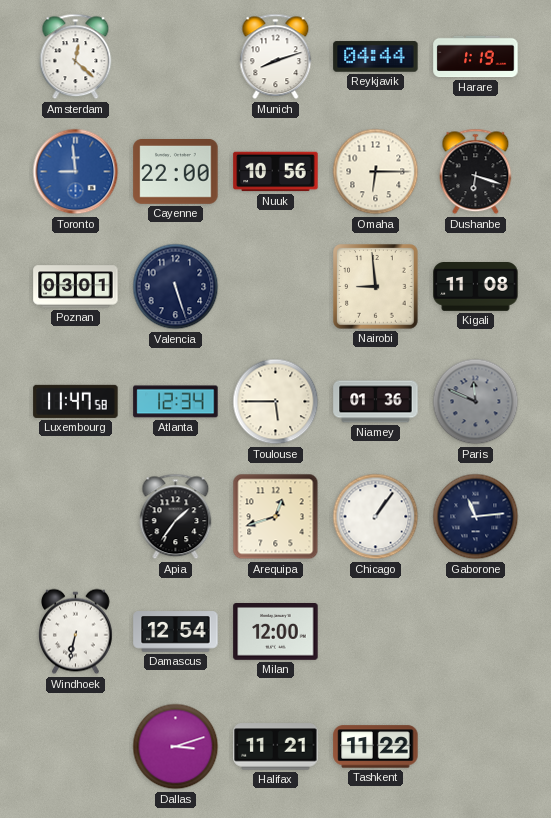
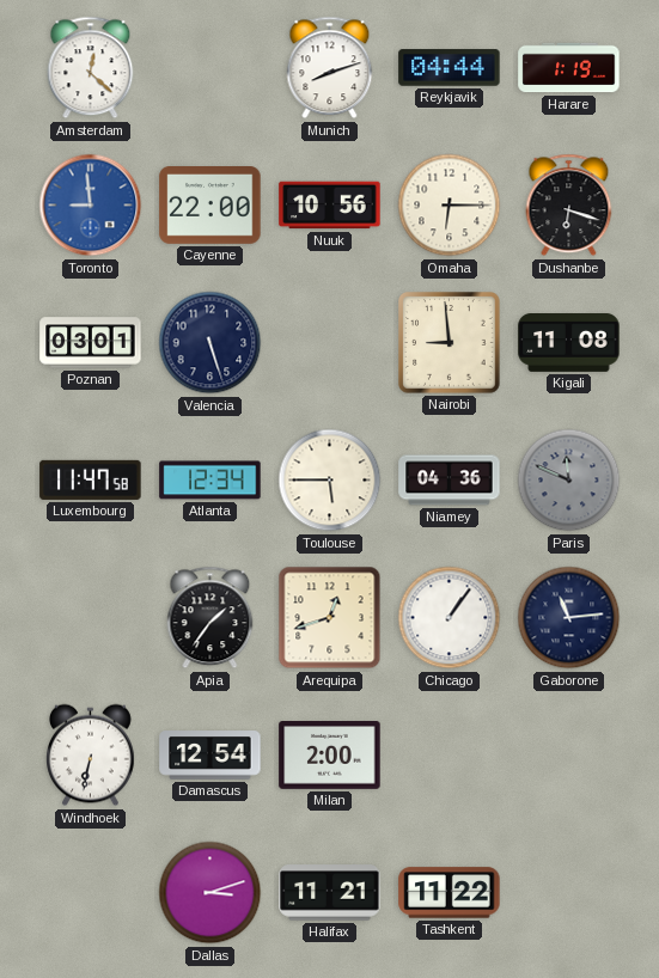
Niamey: 01:36 -> 04:36
Milan: 12:00 -> 2:00
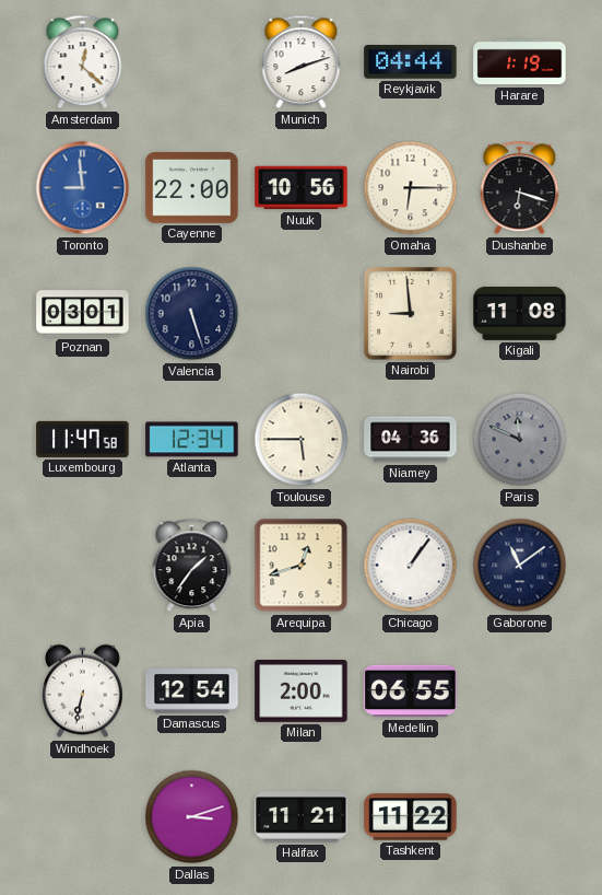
Gaborone: 11:14 -> 11:09
Medellin: none -> 06:55
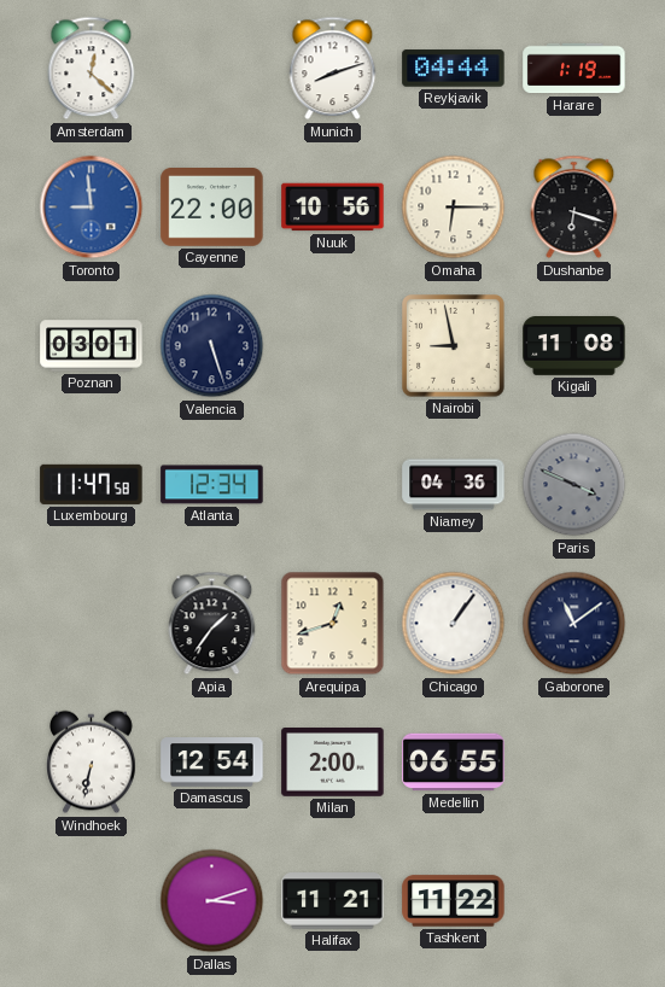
Nairobi: 8:59 -> 8:58
Toulouse: 5:45 -> none
Paris: 11:49 -> 3:49
